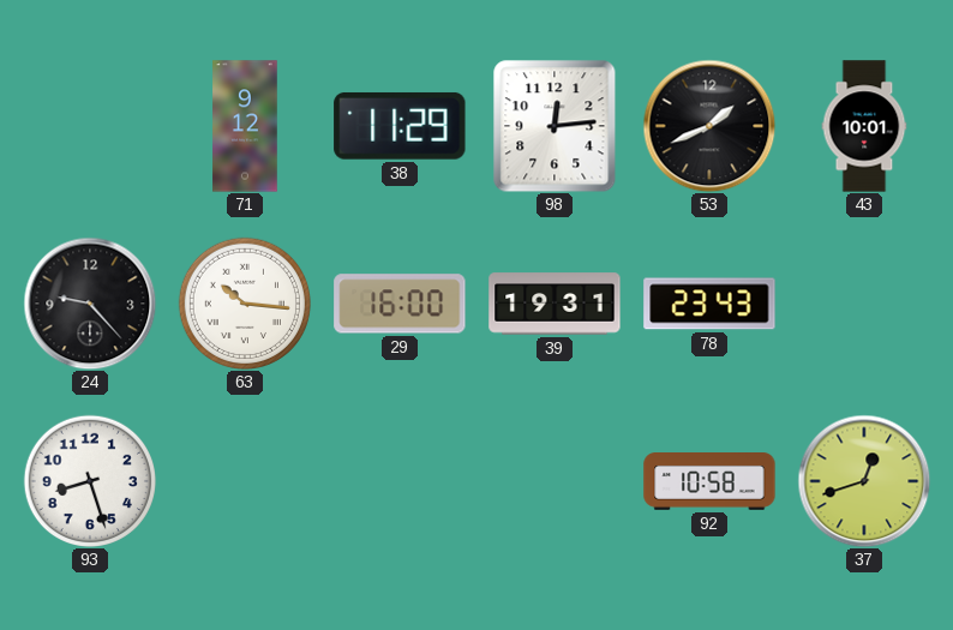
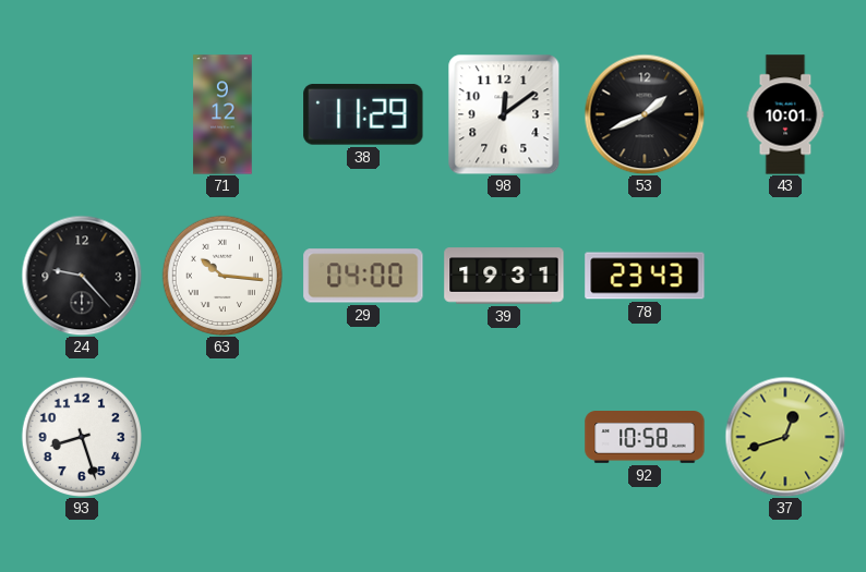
98: 12:14 -> 12:09
29: 16:00 -> 04:00
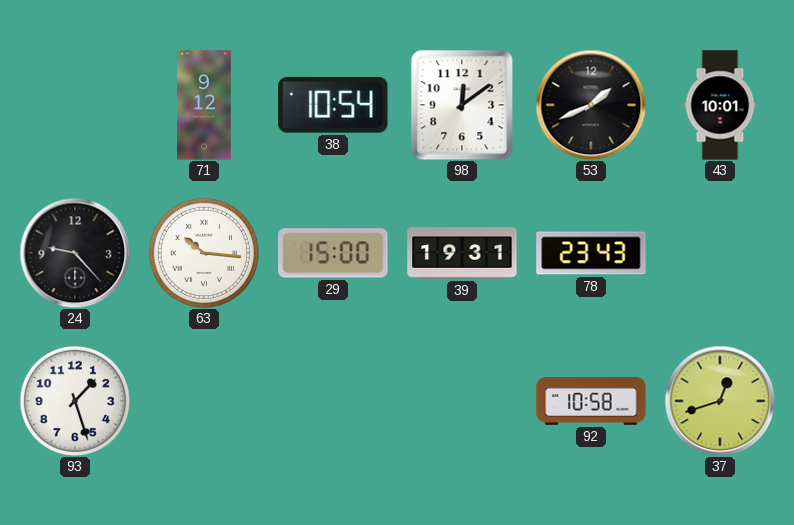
38: 11:29 -> 10:54
29: 04:00 -> 15:00
93: 8:27 -> 1:27
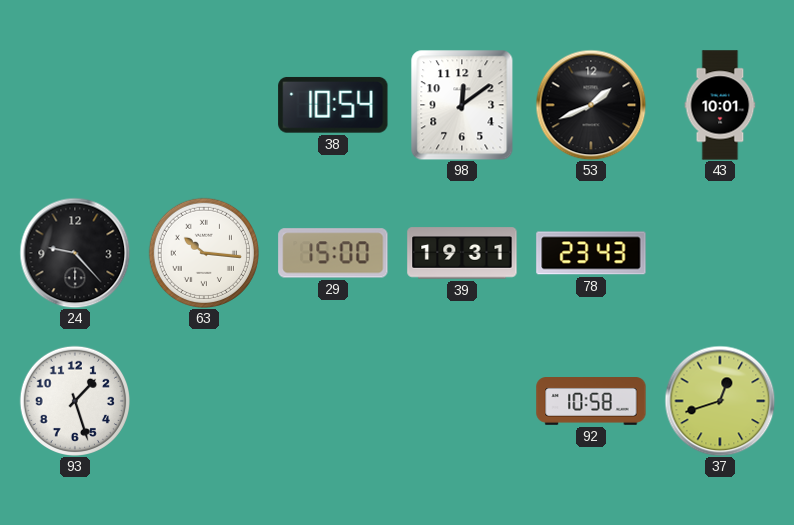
71: 9:12 -> none
